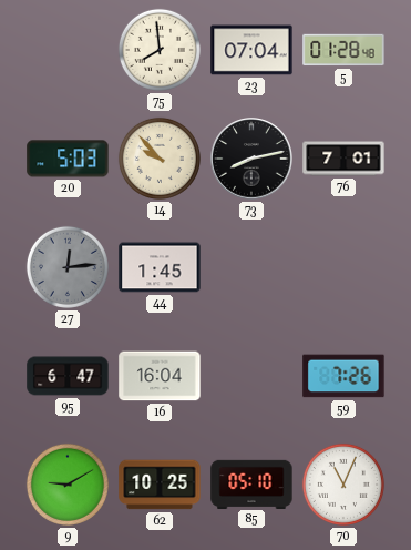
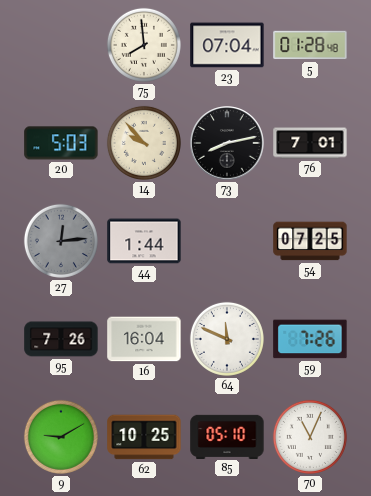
44: 1:45 -> 1:44
54: none -> 07:25
95: 6:47 -> 7:26
64: none -> 11:49
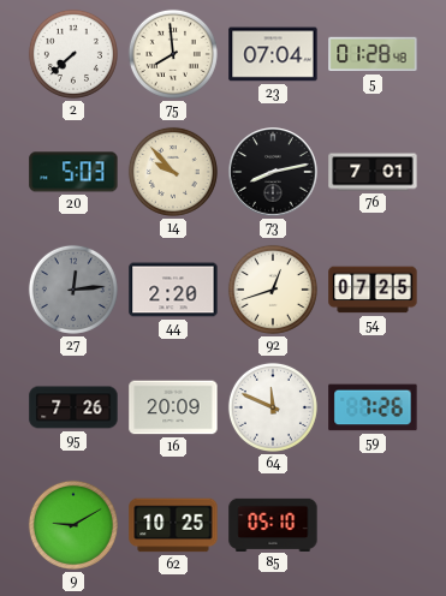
2: none -> 7:38
44: 1:44 -> 2:20
92: none -> 12:42
16: 16:04 -> 20:09
70: 11:04 -> none
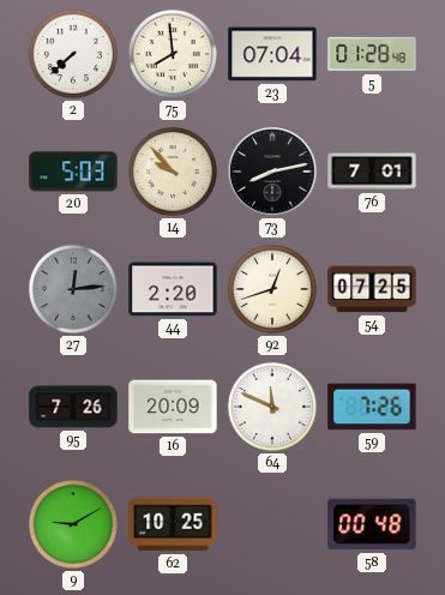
85: 05:10 -> none
58: none -> 00:48
